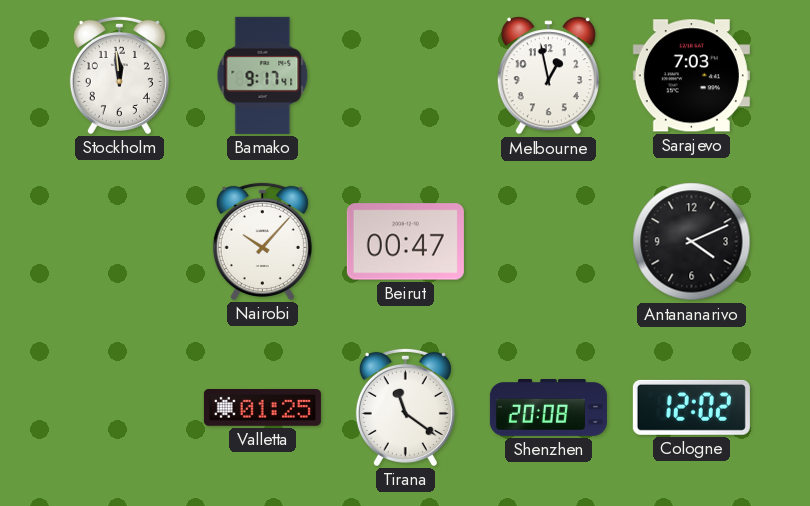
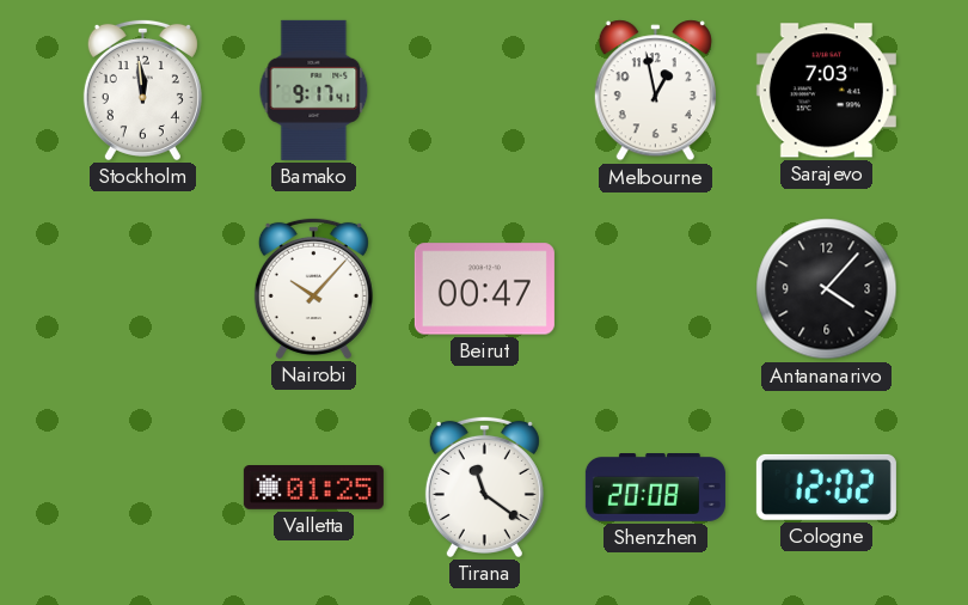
Antananarivo: 4:11 -> 4:07
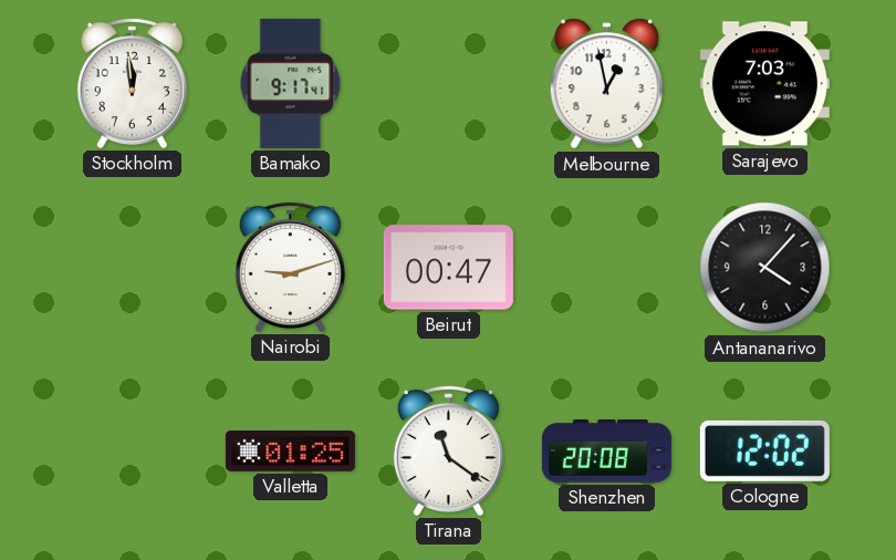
Nairobi: 10:07 -> 9:12
